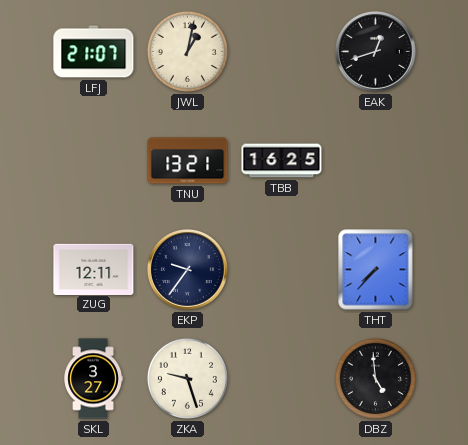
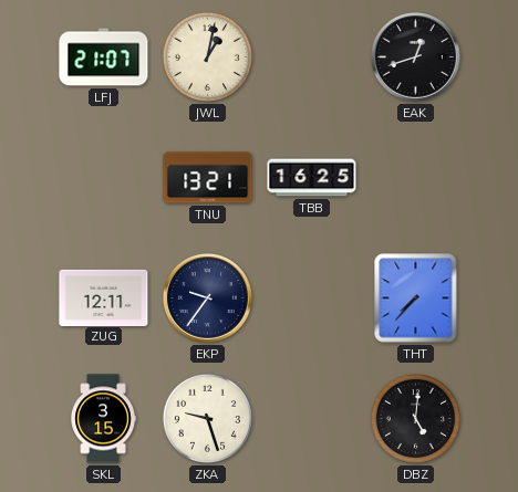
SKL: 3:27 -> 3:15
DBZ: 4:59 -> 5:01
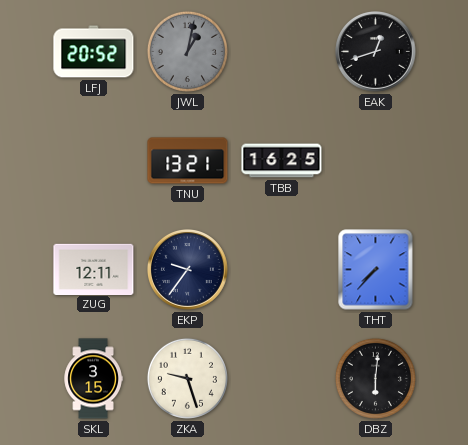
LFJ: 21:07 -> 20:52
JWL dial: cream -> grey
DBZ: 5:01 -> 6:01
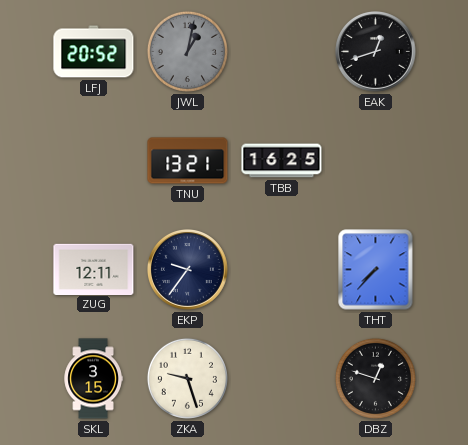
DBZ: 6:01 -> 12:48
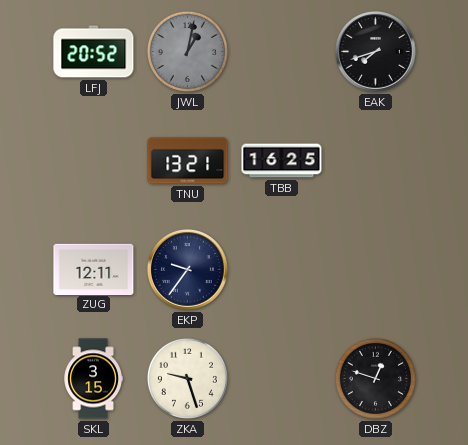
EAK: 12:42 -> 7:42
THT: 7:37 -> none
